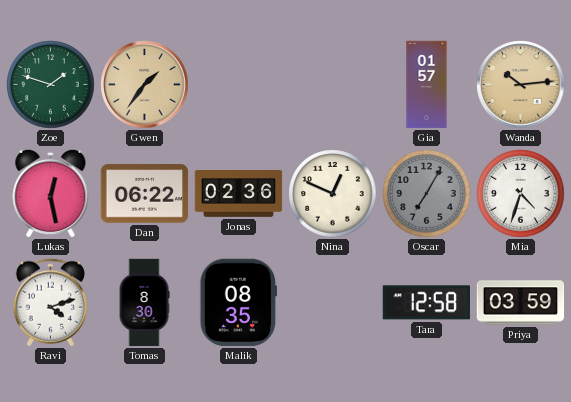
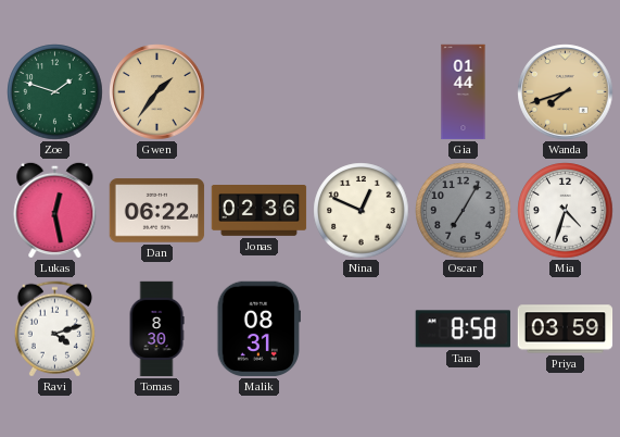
Gia: 01:57 -> 01:44
Wanda: 10:14 -> 7:42
Malik: 08:35 -> 08:31
Tara: 12:58 -> 8:58
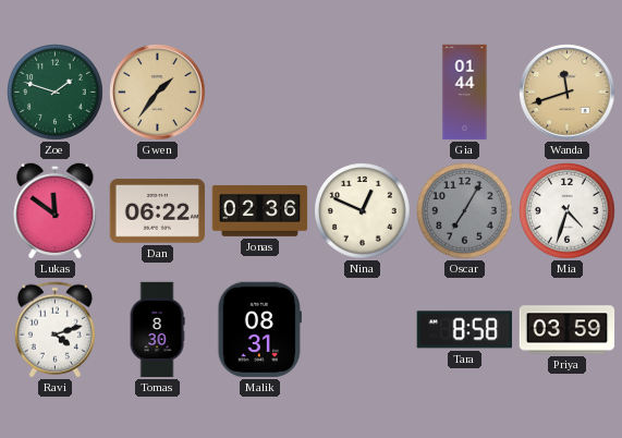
Wanda: 7:42 -> 11:42
Lukas: 12:28 -> 11:51
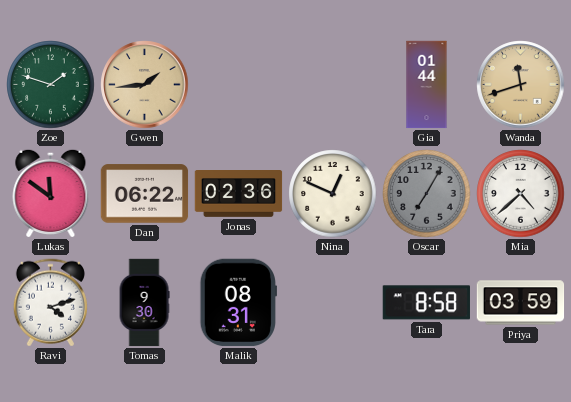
Gwen: 1:36 -> 1:44
Mia: 4:33 -> 4:38
Tomas: 8:30 -> 9:30
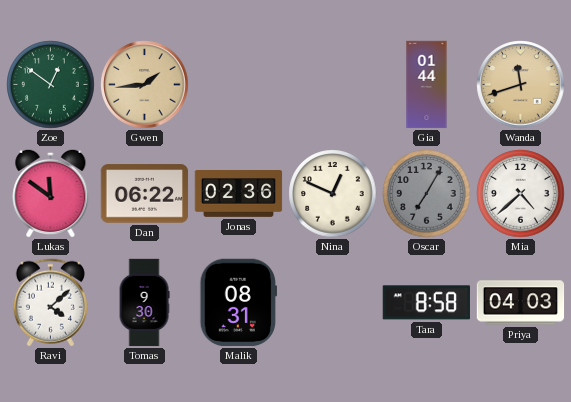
Zoe: 1:48 -> 12:51
Ravi: 4:12 -> 4:08
Priya: 03:59 -> 04:03
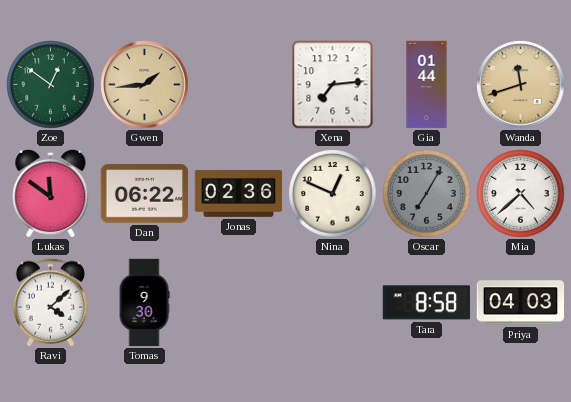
Xena: none -> 7:14
Malik: 08:31 -> none
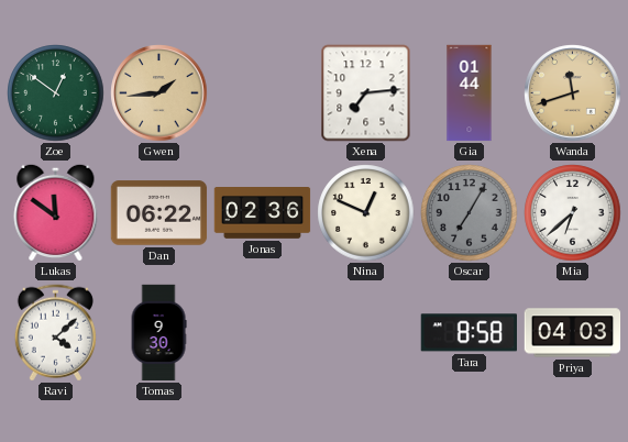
Mia: 4:38 -> 6:38
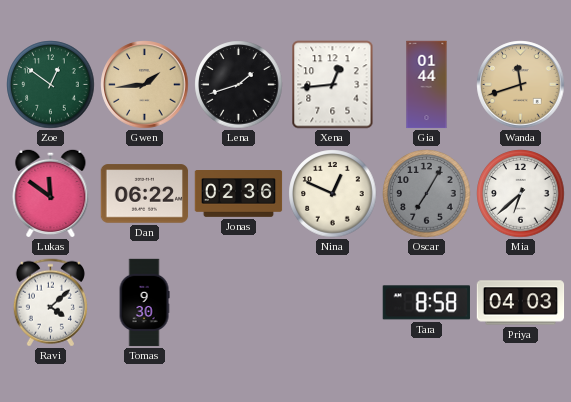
Lena: none -> 1:42
Xena: 7:14 -> 12:44
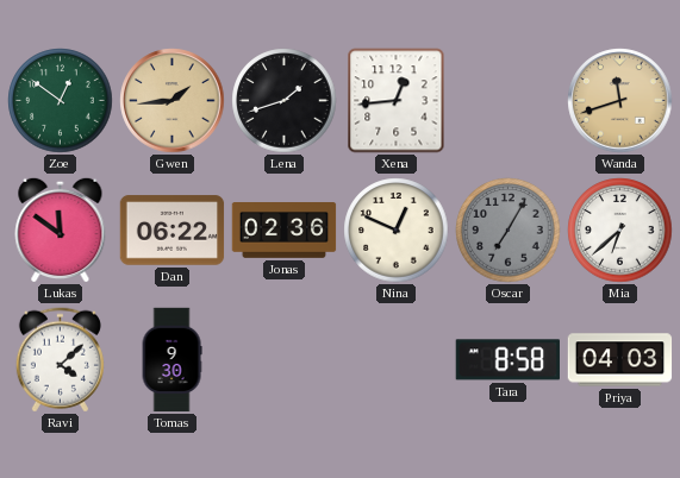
Gia: 01:44 -> none
